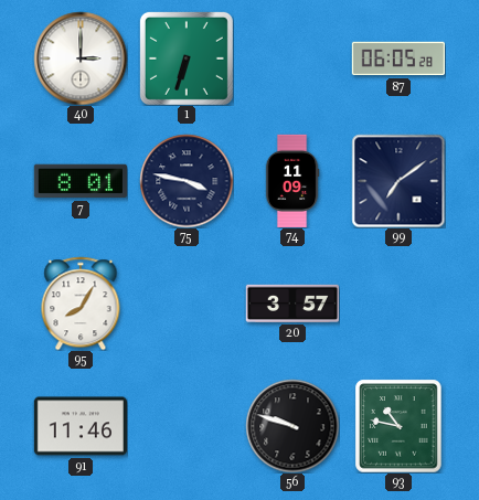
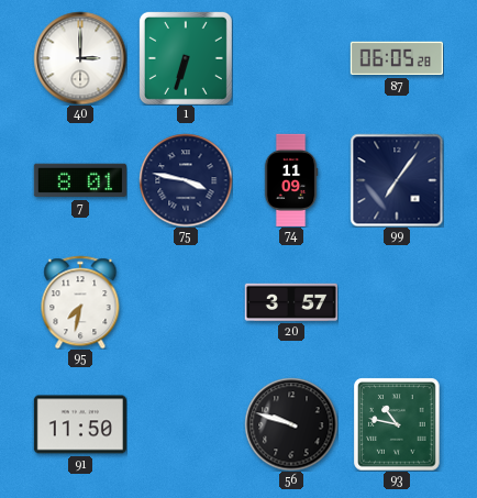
99: 7:09 -> 7:06
95: 8:05 -> 7:32
91: 11:46 -> 11:50
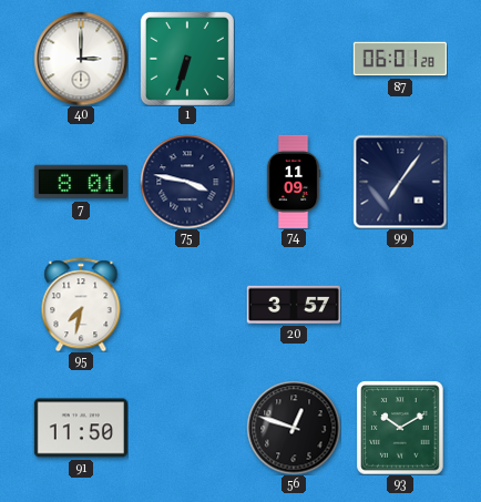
87: 06:05 -> 06:01
56: 9:48 -> 12:48
93: 10:47 -> 10:10
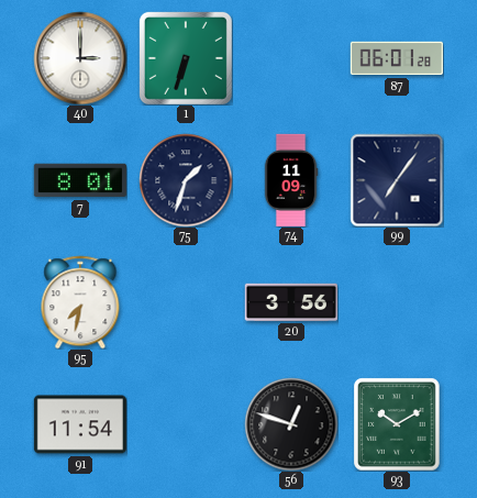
75: 3:47 -> 1:33
20: 3:57 -> 3:56
91: 11:50 -> 11:54
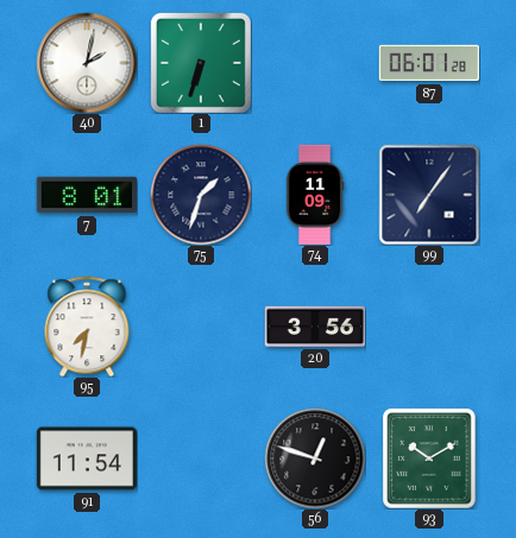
40: 3:00 -> 2:02
